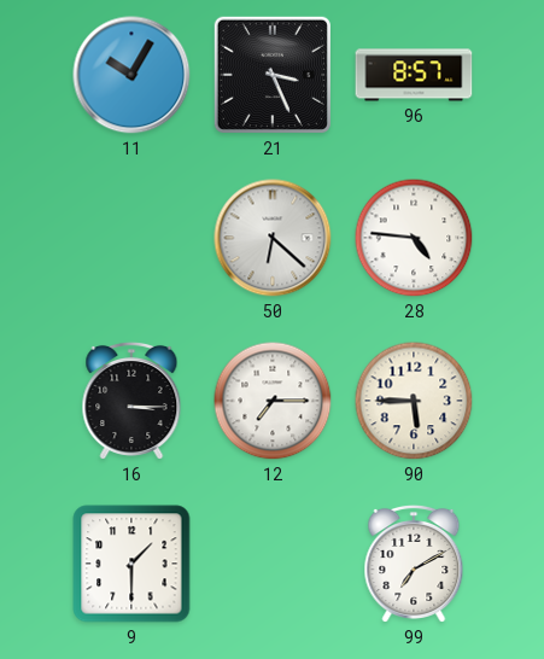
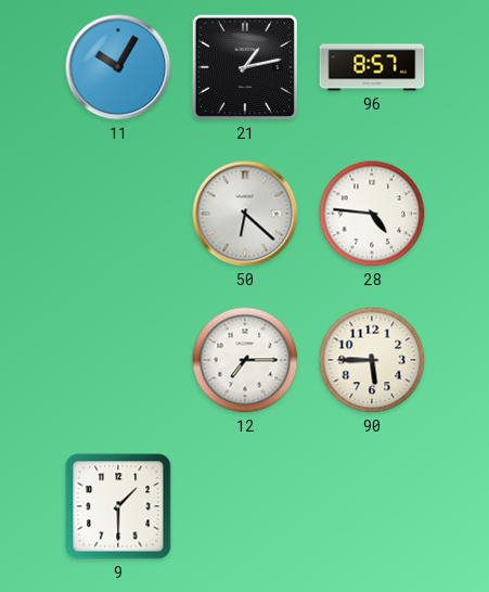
21: 3:26 -> 1:13
16: 3:15 -> none
99: 7:10 -> none
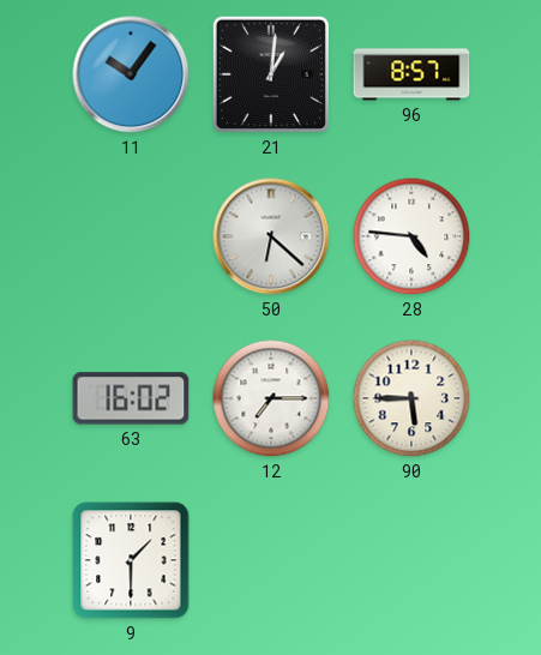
11: 10:05 -> 10:06
21: 1:13 -> 1:01
63: none -> 16:02
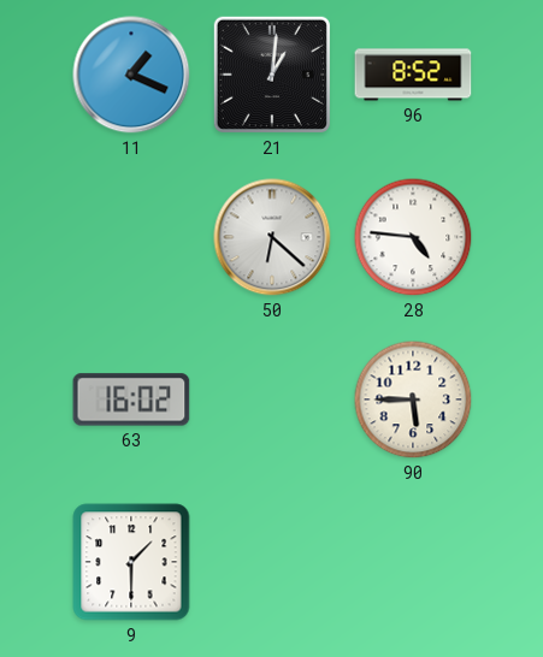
11: 10:06 -> 1:19
96: 8:57 -> 8:52
12: 7:15 -> none
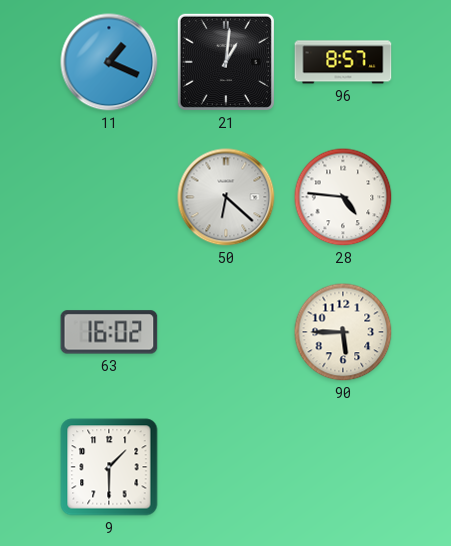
96: 8:52 -> 8:57
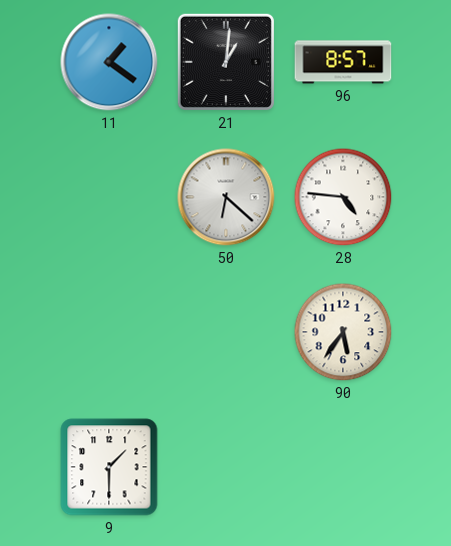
11: 1:19 -> 1:21
63: 16:02 -> none
90: 5:45 -> 5:36
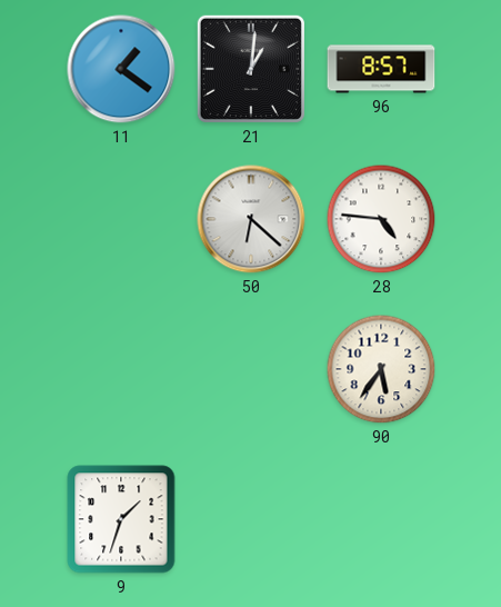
9: 1:30 -> 1:33
